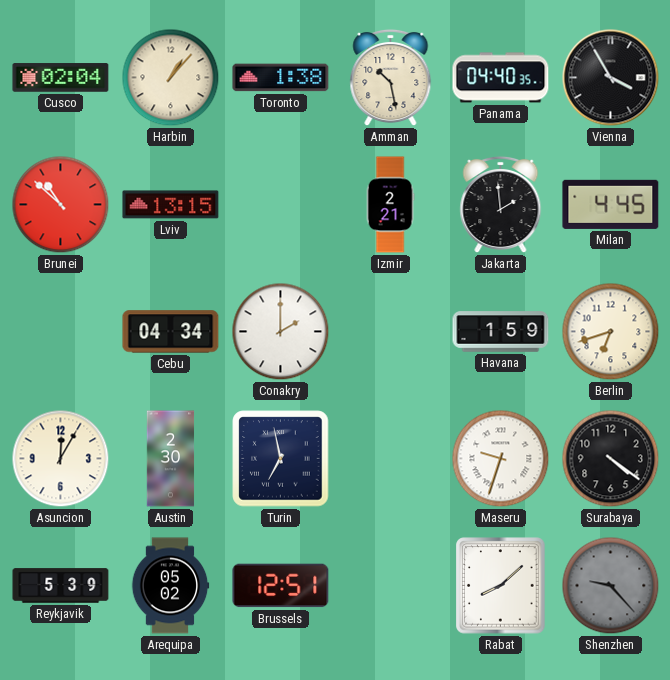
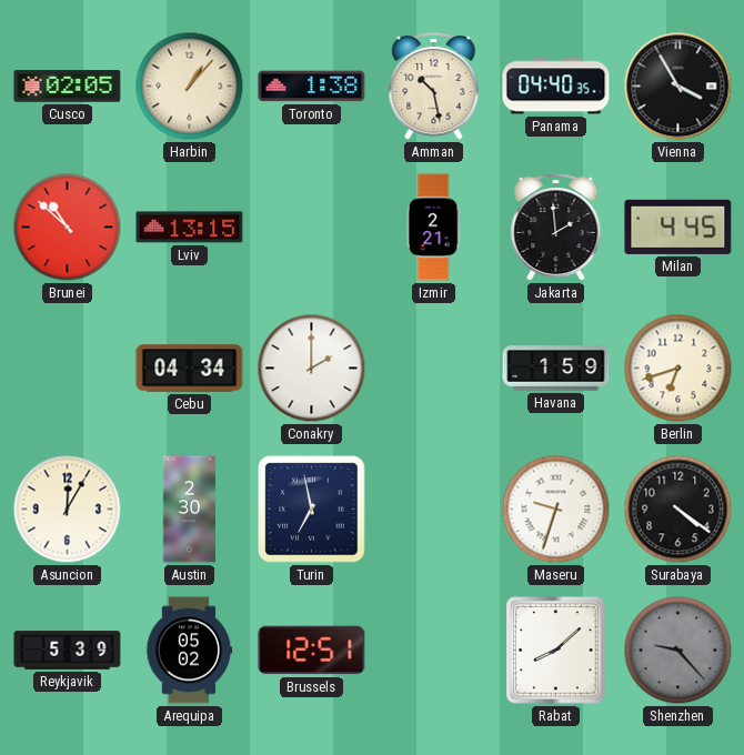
Cusco: 02:04 -> 02:05
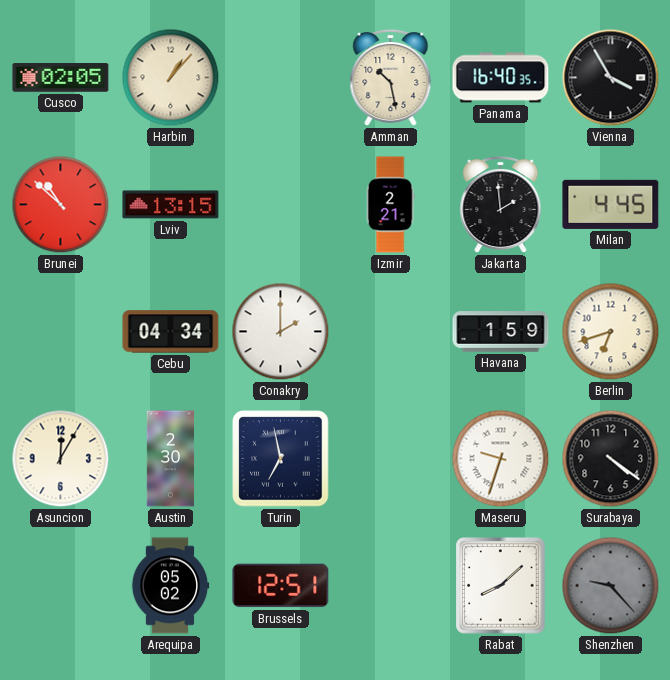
Toronto: 1:38 -> none
Panama: 04:40 -> 16:40
Reykjavik: 5:39 -> none
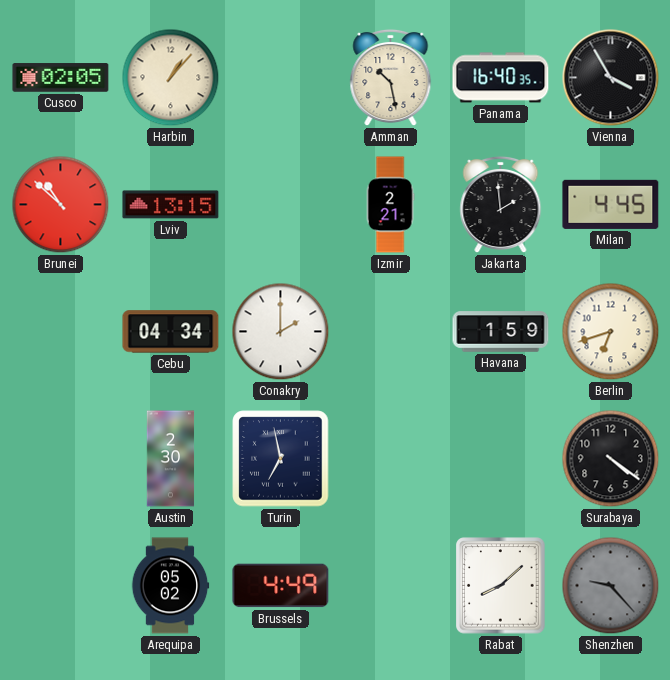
Asuncion: 12:05 -> none
Maseru: 9:33 -> none
Brussels: 12:51 -> 4:49
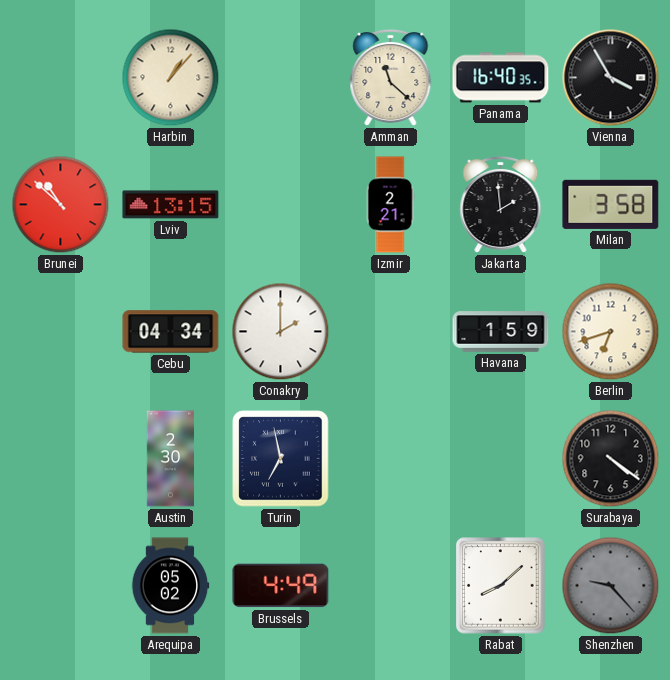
Cusco: 02:05 -> none
Amman: 10:28 -> 11:22
Milan: 4:45 -> 3:58
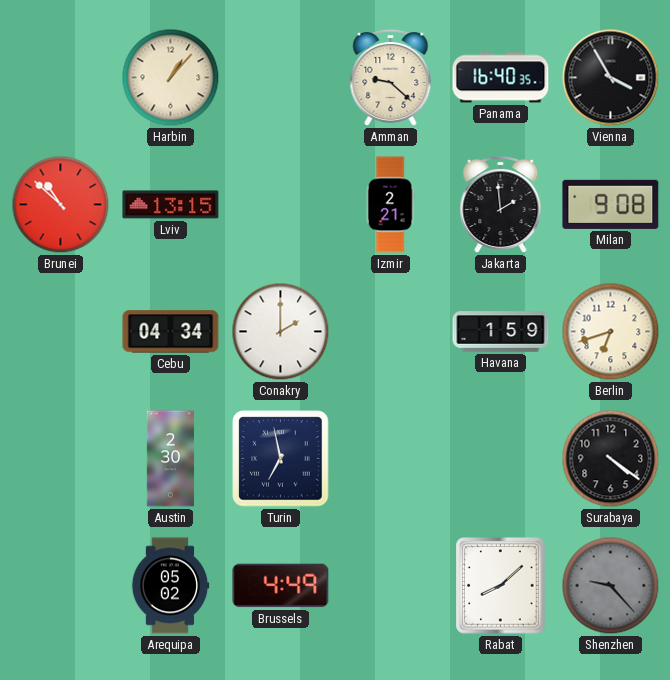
Amman: 11:22 -> 9:22
Milan: 3:58 -> 9:08
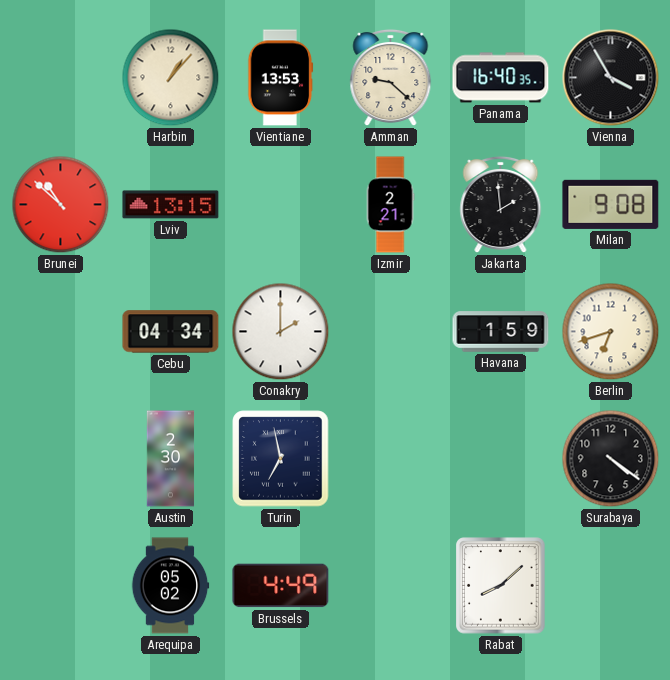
Vientiane: none -> 13:53
Shenzhen: 9:23 -> none
